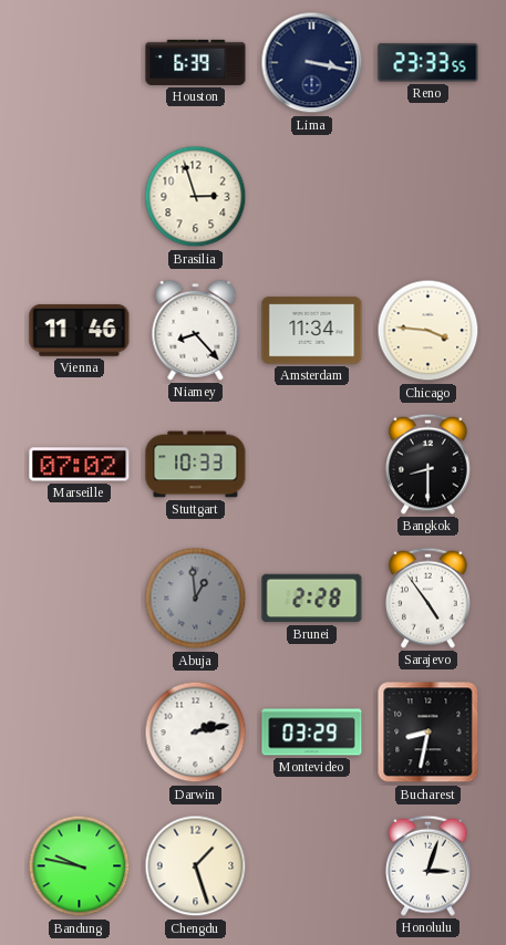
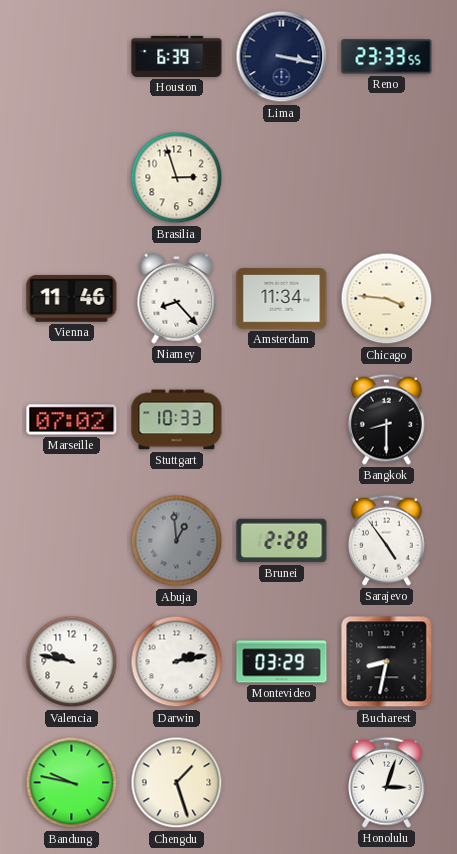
Valencia: none -> 9:47
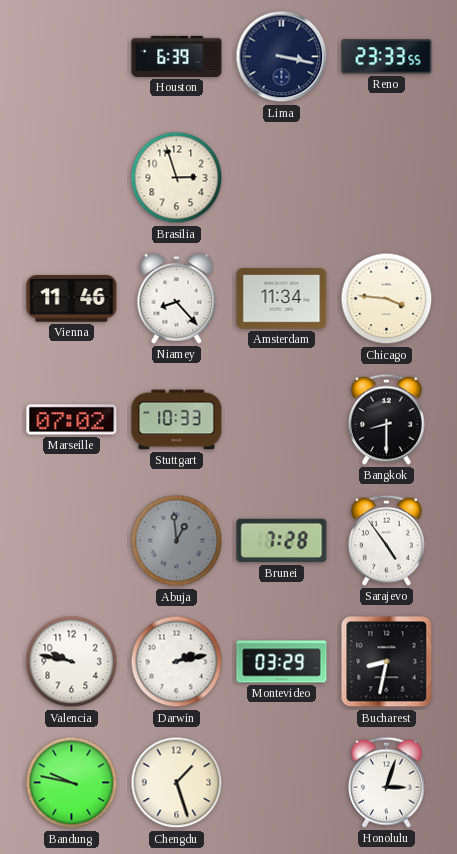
Brunei: 2:28 -> 7:28
